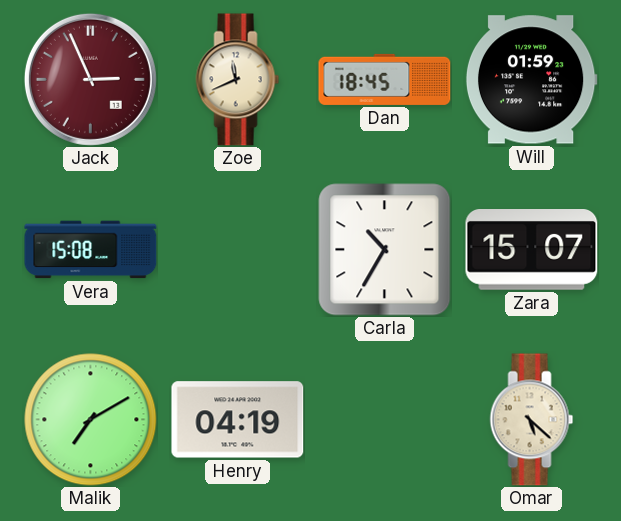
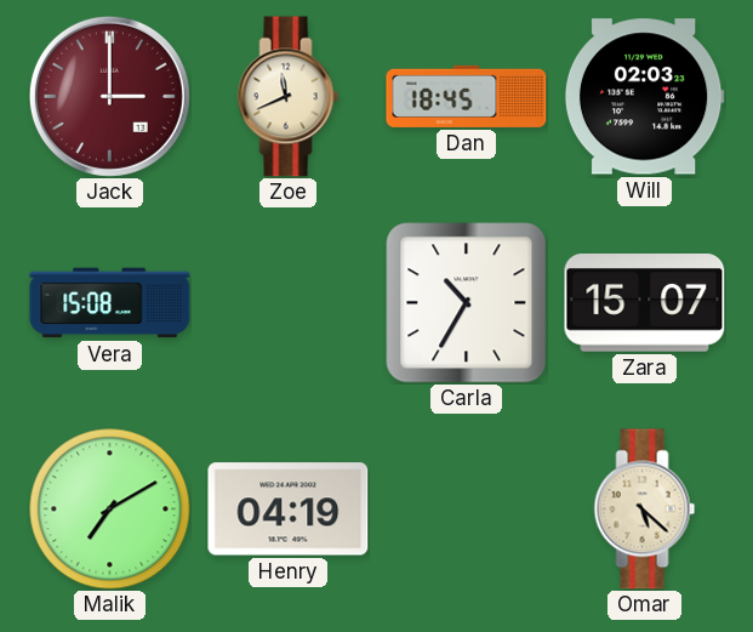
Jack: 2:56 -> 3:00
Will: 01:59 -> 02:03
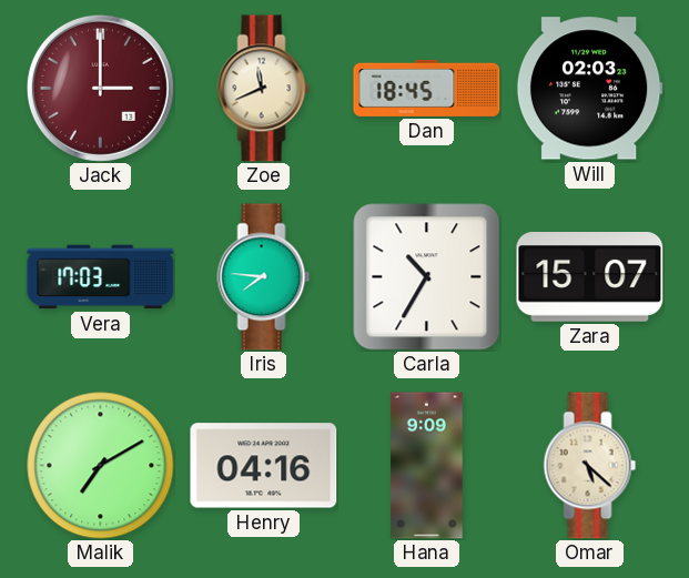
Vera: 15:08 -> 17:03
Iris: none -> 7:46
Henry: 04:19 -> 04:16
Hana: none -> 9:09
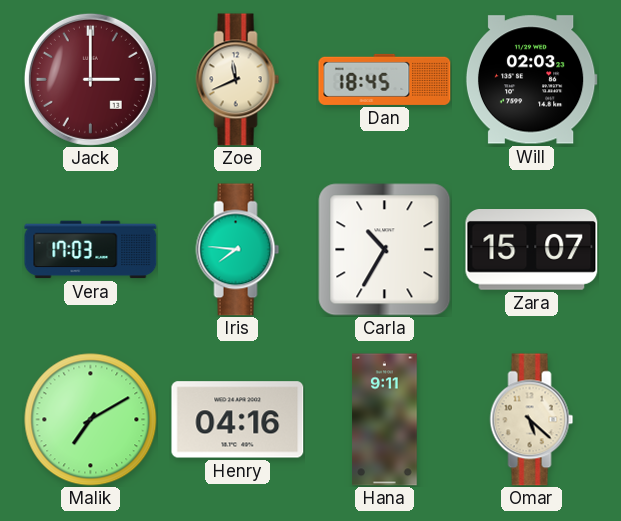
Hana: 9:09 -> 9:11
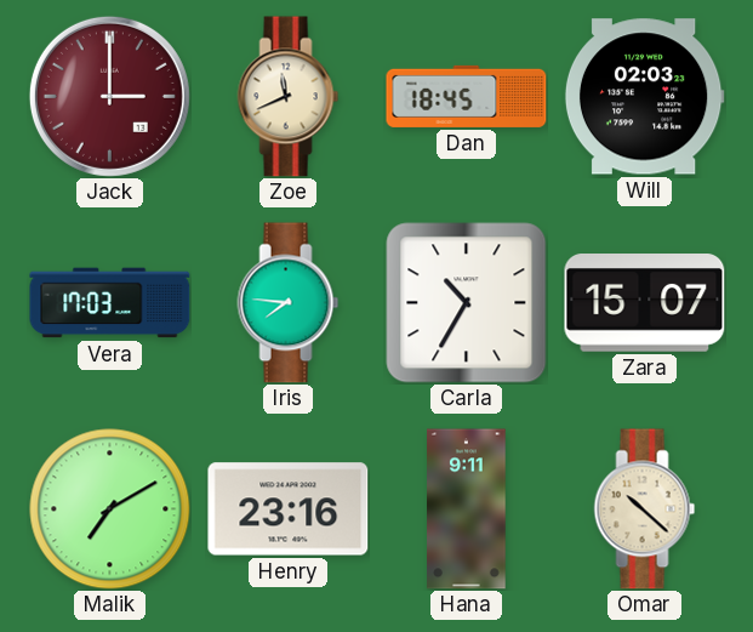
Henry: 04:16 -> 23:16
Omar: 5:22 -> 10:22
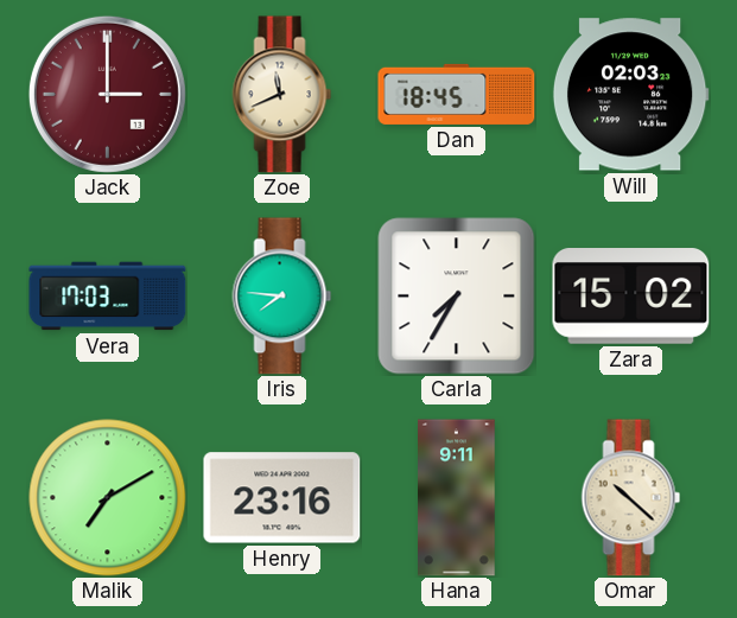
Carla: 10:35 -> 7:35
Zara: 15:07 -> 15:02
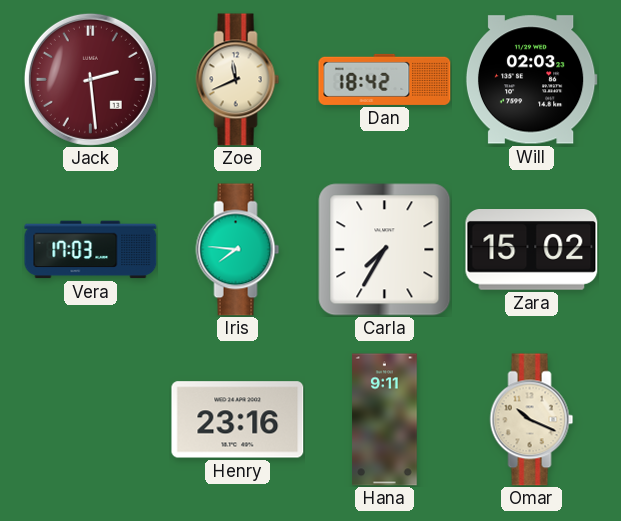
Jack: 3:00 -> 2:29
Dan: 18:45 -> 18:42
Malik: 7:10 -> none
Omar: 10:22 -> 10:19
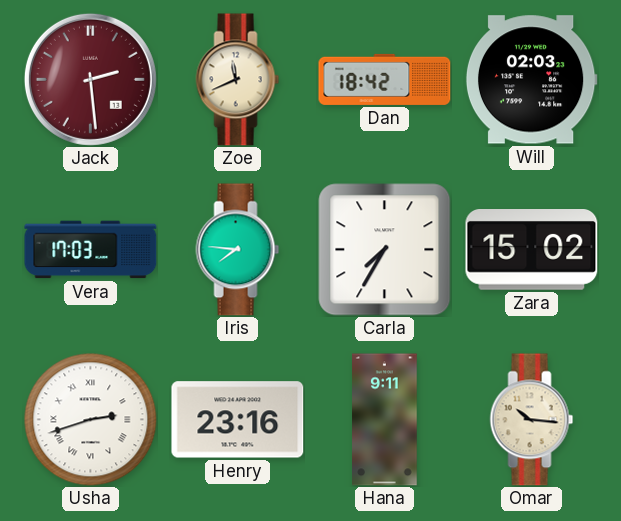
Usha: none -> 2:42
Omar: 10:19 -> 10:16
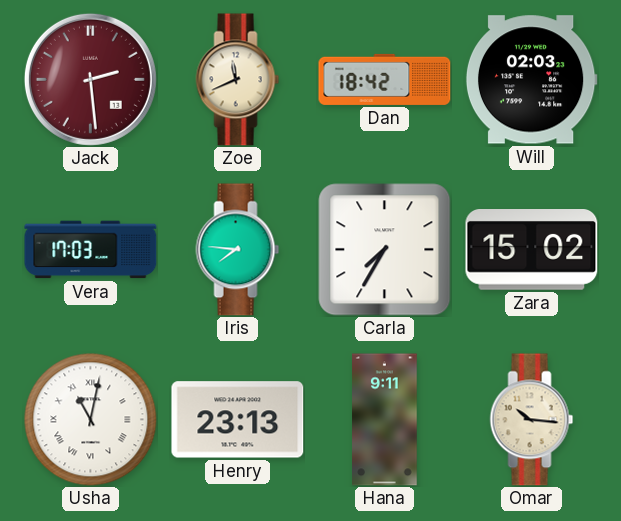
Usha: 2:42 -> 11:02
Henry: 23:16 -> 23:13
